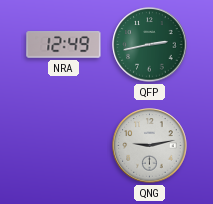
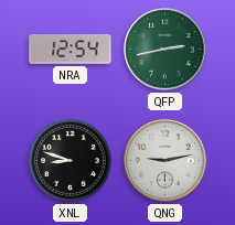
NRA: 12:49 -> 12:54
XNL: none -> 8:48
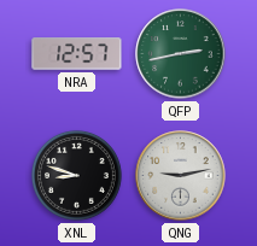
NRA: 12:54 -> 12:57
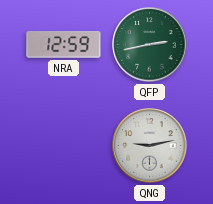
NRA: 12:57 -> 12:59
XNL: 8:48 -> none
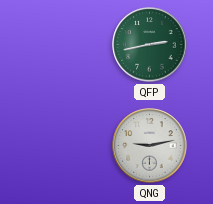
NRA: 12:59 -> none
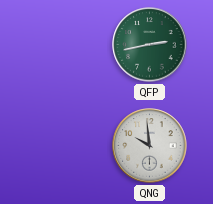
QNG: 9:13 -> 9:59
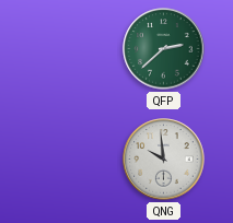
QFP: 2:43 -> 2:38
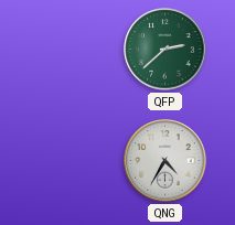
QNG: 9:59 -> 4:35
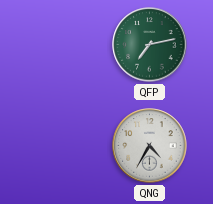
QFP: 2:38 -> 7:13
